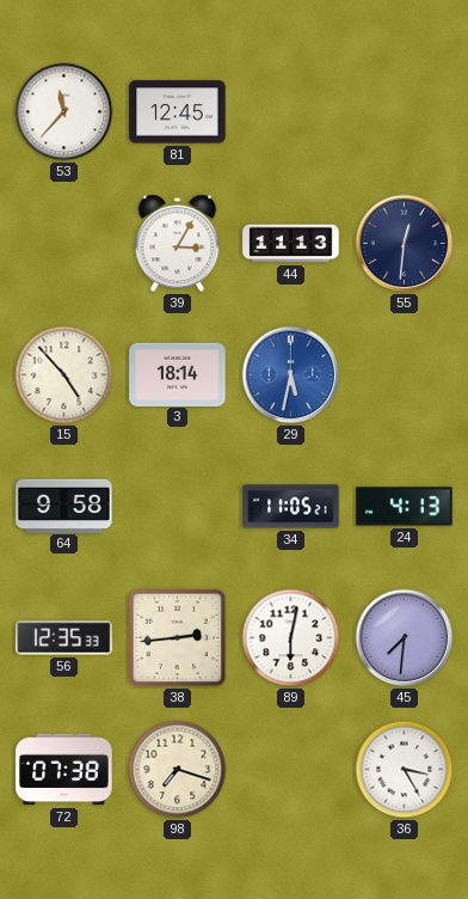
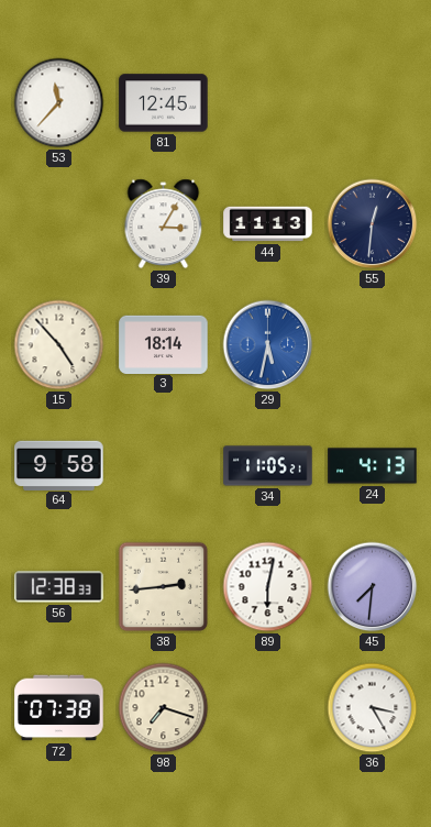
56: 12:35 -> 12:38
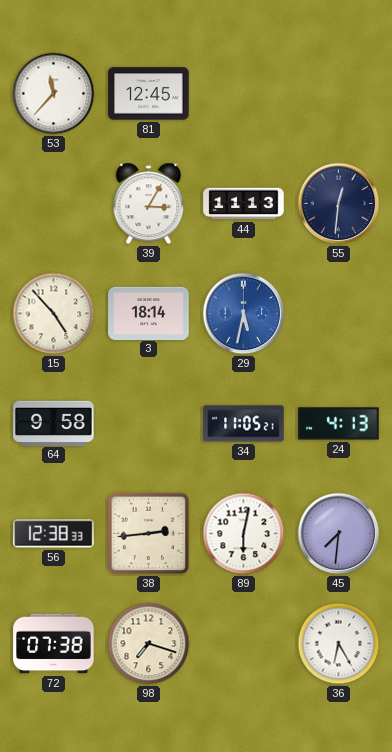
36: 3:25 -> 6:25
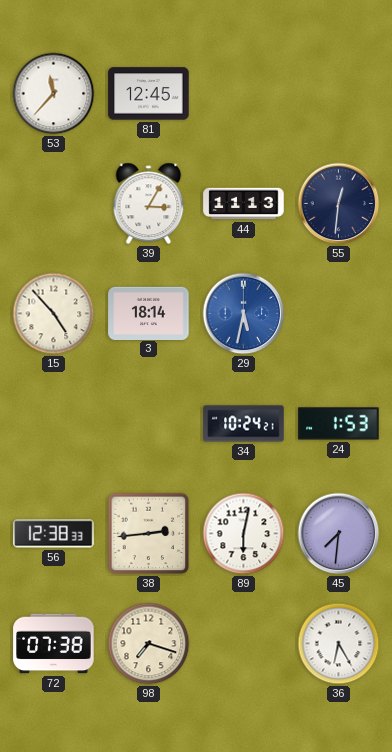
64: 9:58 -> none
34: 11:05 -> 10:24
24: 4:13 -> 1:53
